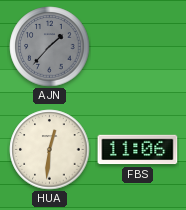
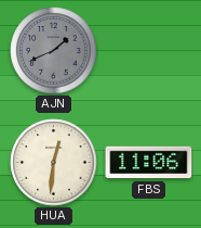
AJN: 1:37 -> 1:41
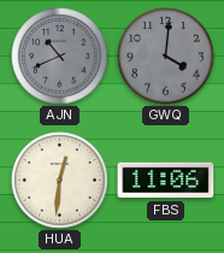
AJN: 1:41 -> 10:41
GWQ: none -> 4:01
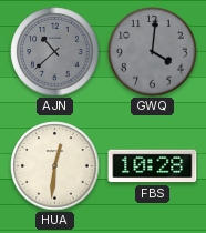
AJN: 10:41 -> 10:38
FBS: 11:06 -> 10:28
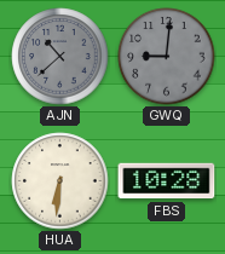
GWQ: 4:01 -> 9:01
HUA: 12:31 -> 6:31
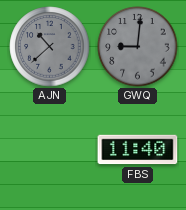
HUA: 6:31 -> none
FBS: 10:28 -> 11:40
